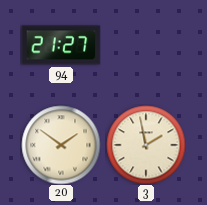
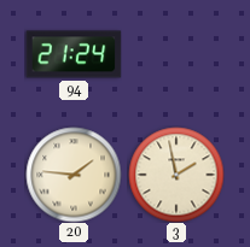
94: 21:27 -> 21:24
20: 1:51 -> 1:46
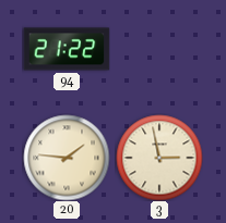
94: 21:24 -> 21:22
3: 1:58 -> 2:58
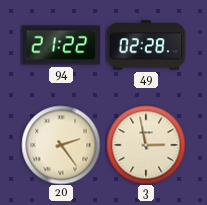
49: none -> 02:28
20: 1:46 -> 2:24
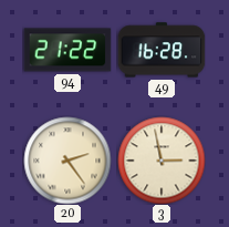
49: 02:28 -> 16:28
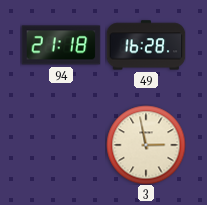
94: 21:22 -> 21:18
20: 2:24 -> none
